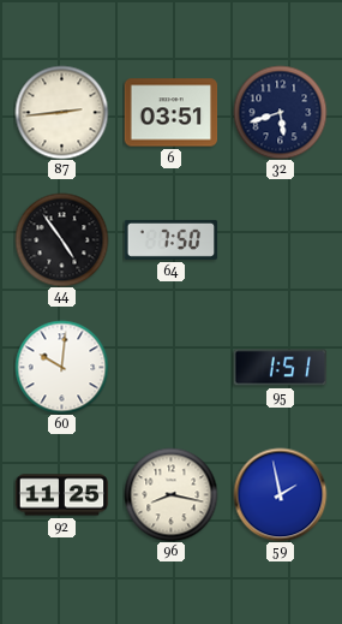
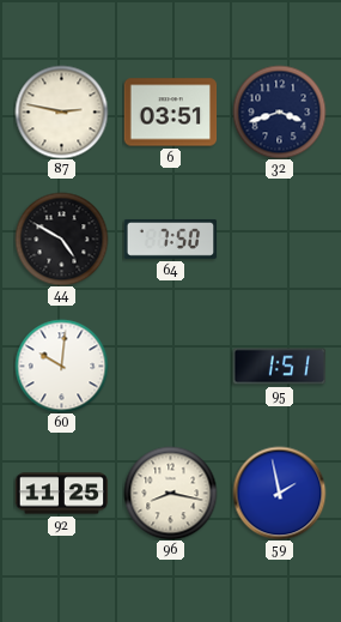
87: 2:44 -> 2:47
32: 5:42 -> 3:42
44: 4:54 -> 4:50
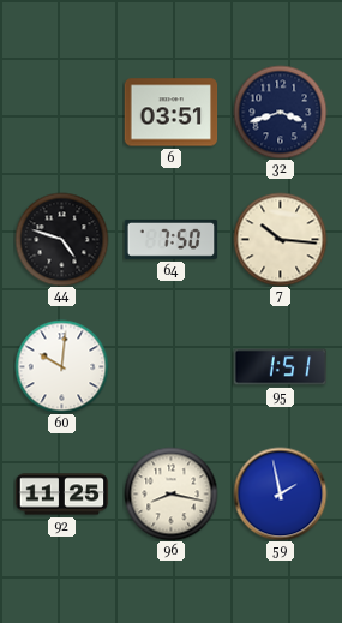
87: 2:47 -> none
44: 4:50 -> 4:48
7: none -> 10:16
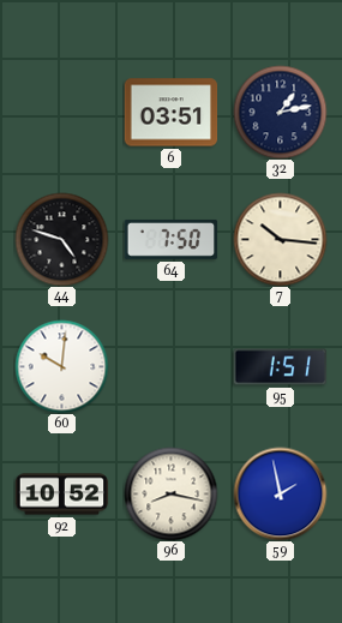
32: 3:42 -> 1:13
92: 11:25 -> 10:52
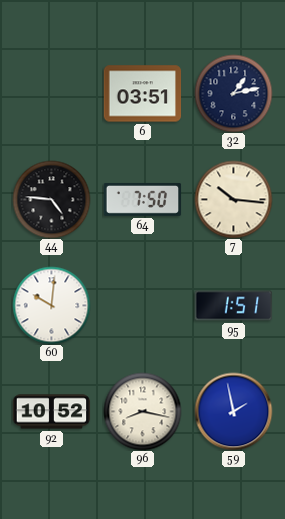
44: 4:48 -> 4:46
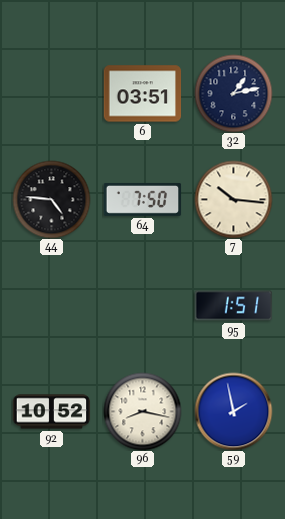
60: 10:01 -> none
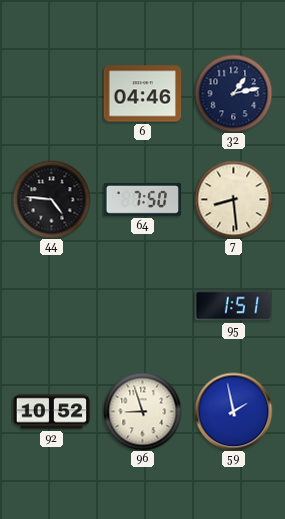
6: 03:51 -> 04:46
7: 10:16 -> 8:29
96: 8:17 -> 8:57
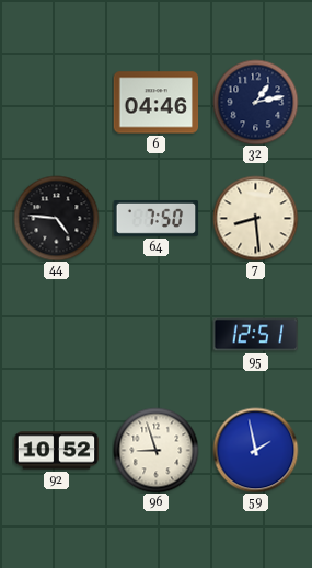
95: 1:51 -> 12:51
